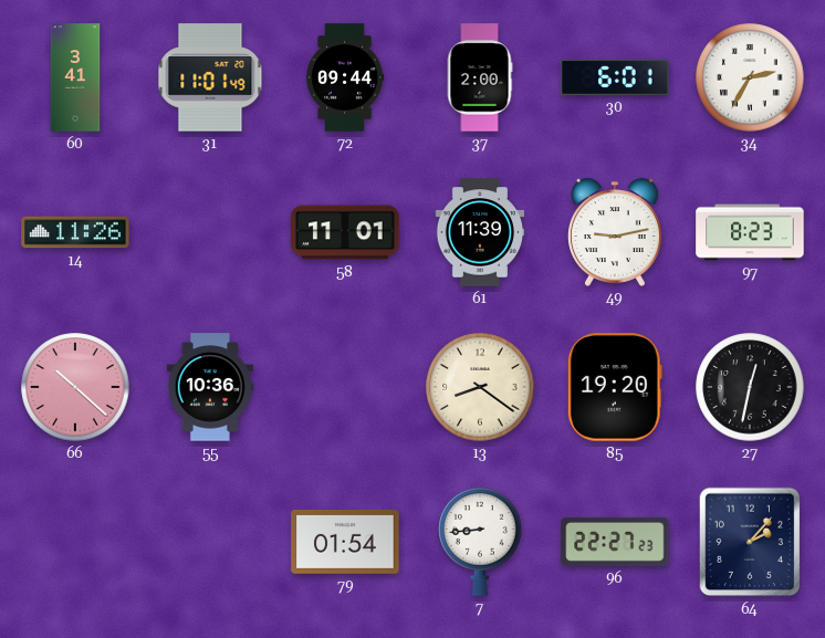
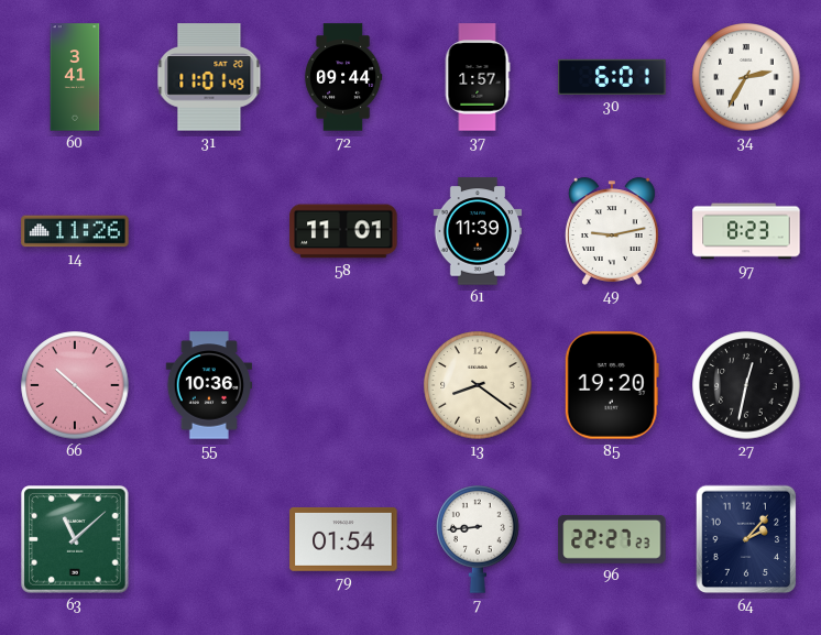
37: 2:00 -> 1:57
63: none -> 11:08
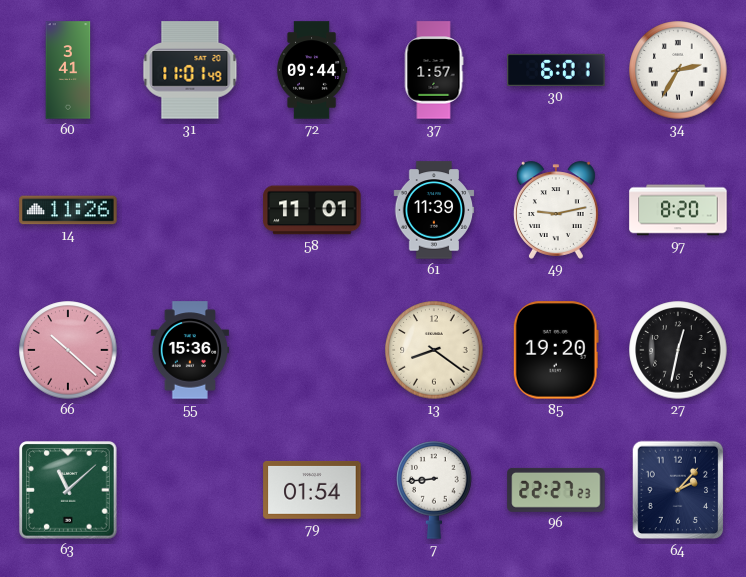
97: 8:23 -> 8:20
55: 10:36 -> 15:36
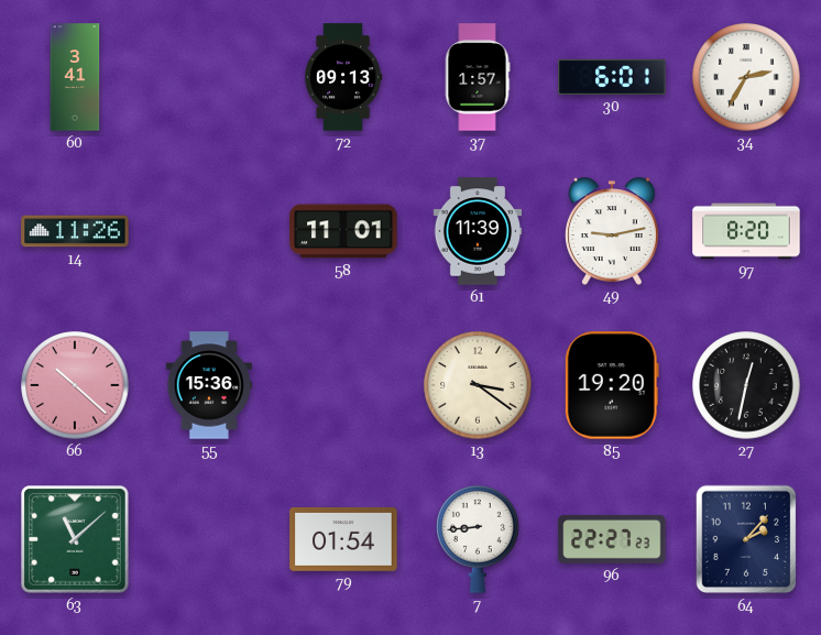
31: 11:01 -> none
72: 09:44 -> 09:13
13: 8:21 -> 3:21
